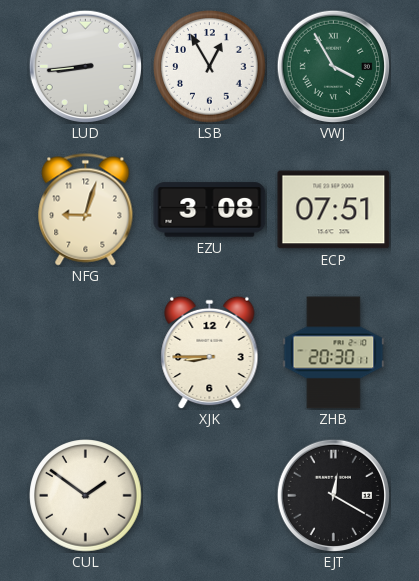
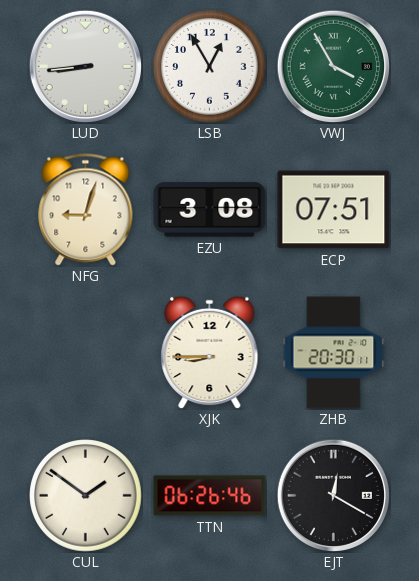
TTN: none -> 06:26
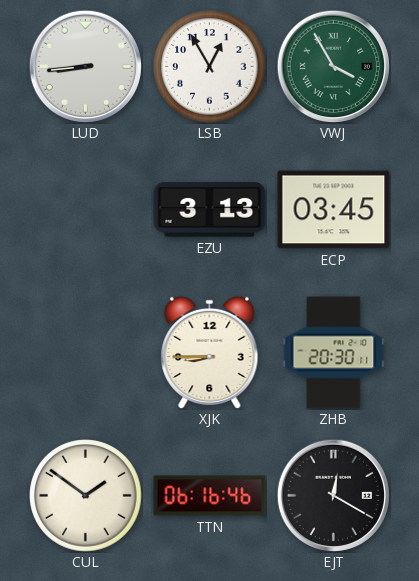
NFG: 9:03 -> none
EZU: 3:08 -> 3:13
ECP: 07:51 -> 03:45
TTN: 06:26 -> 06:16
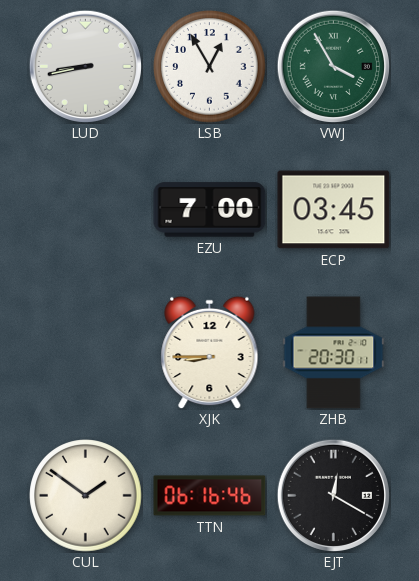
LUD: 8:44 -> 8:43
EZU: 3:13 -> 7:00
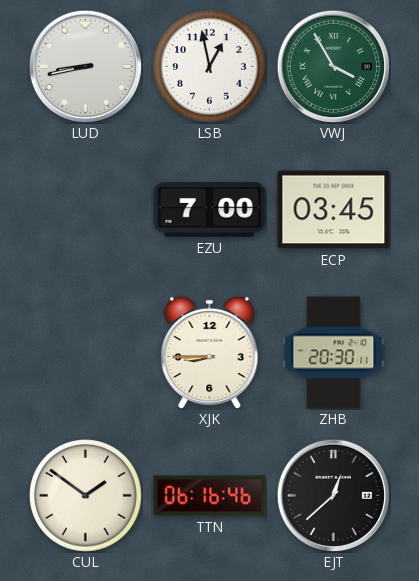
LSB: 12:55 -> 12:58
EJT: 12:20 -> 12:38
